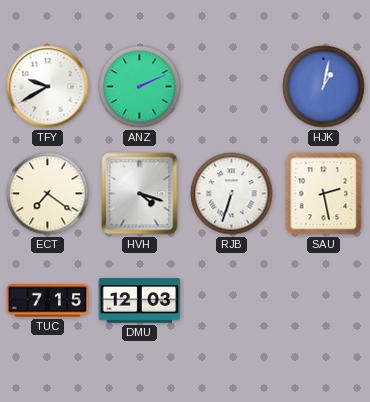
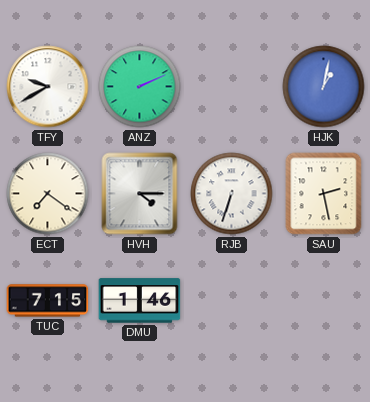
HVH: 4:18 -> 4:15
DMU: 12:03 -> 1:46
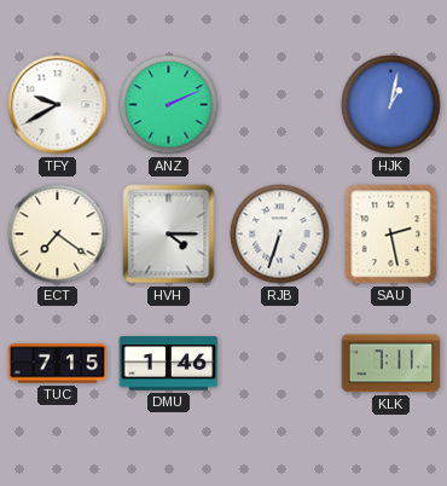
KLK: none -> 7:11
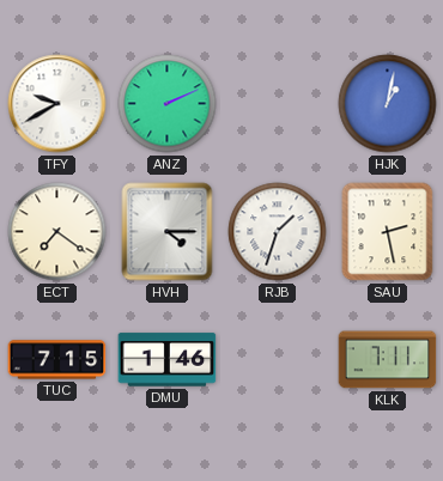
RJB: 6:33 -> 1:33
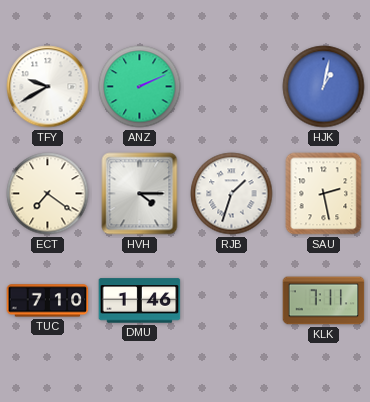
TUC: 7:15 -> 7:10
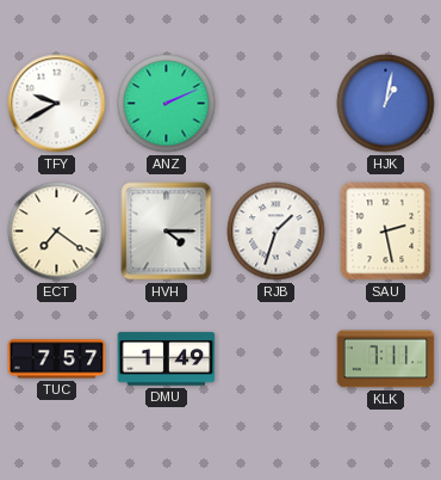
TUC: 7:10 -> 7:57
DMU: 1:46 -> 1:49
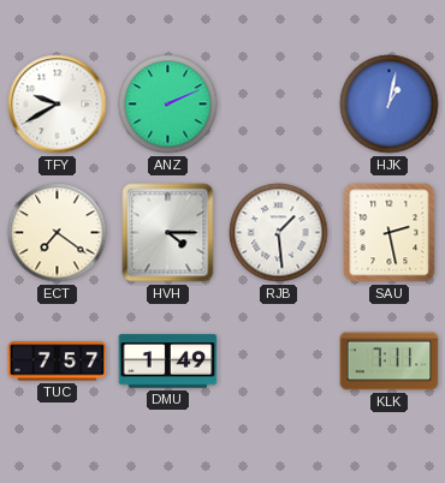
RJB: 1:33 -> 1:29
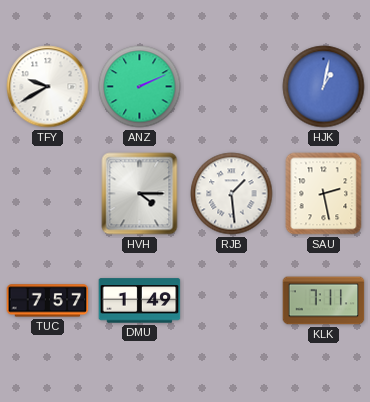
ECT: 7:21 -> none
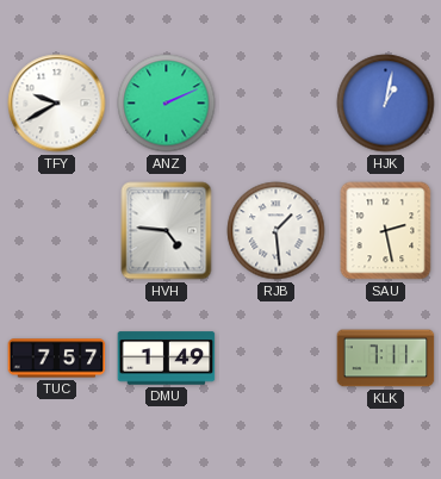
HVH: 4:15 -> 4:46
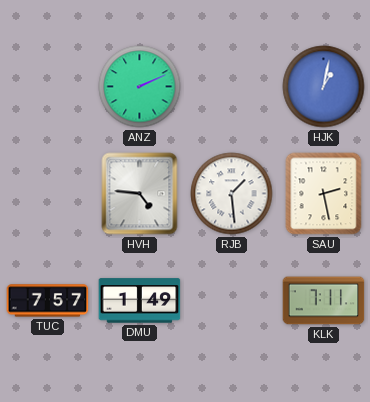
TFY: 9:40 -> none
